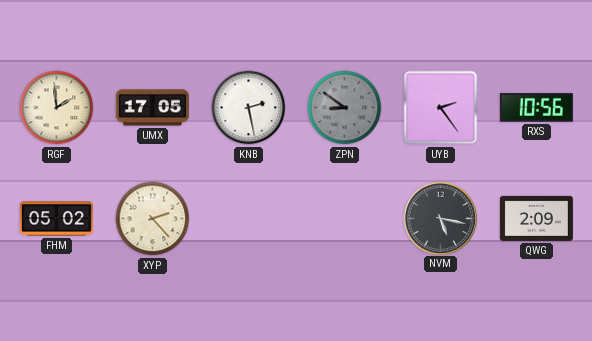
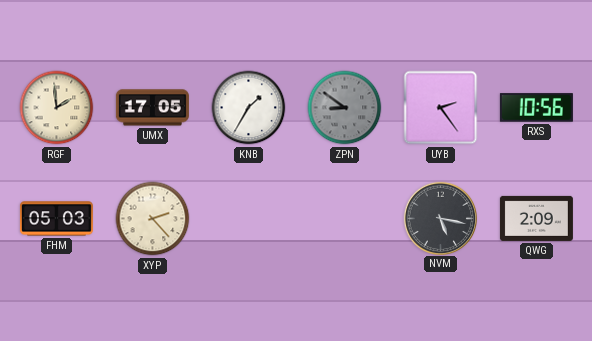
KNB: 2:28 -> 1:35
FHM: 05:02 -> 05:03
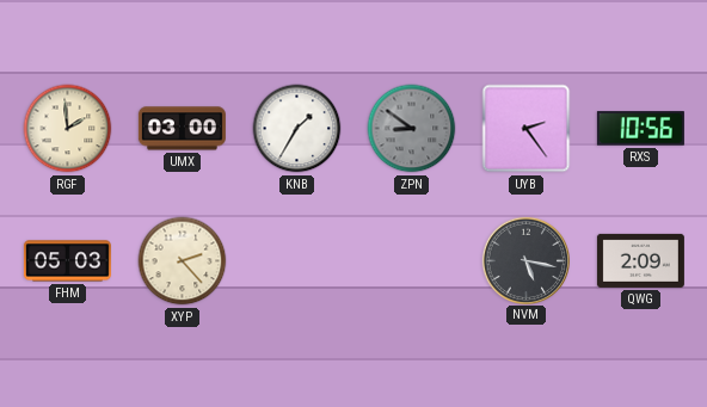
UMX: 17:05 -> 03:00
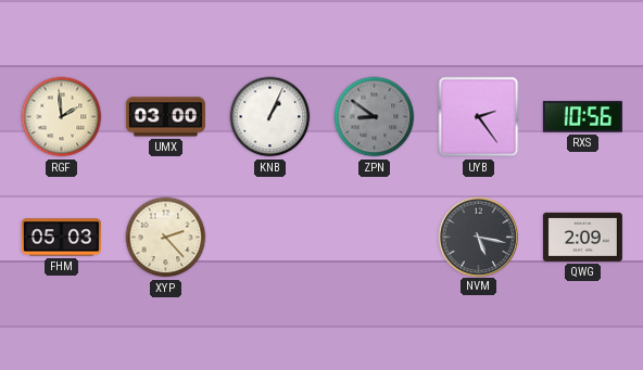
KNB: 1:35 -> 1:04
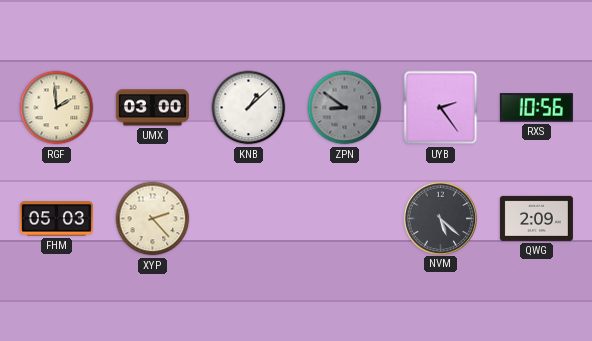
KNB: 1:04 -> 1:08
NVM: 5:17 -> 5:22
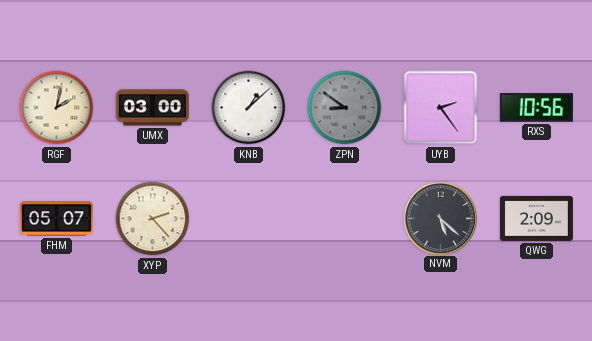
RGF: 1:59 -> 2:02
FHM: 05:03 -> 05:07
